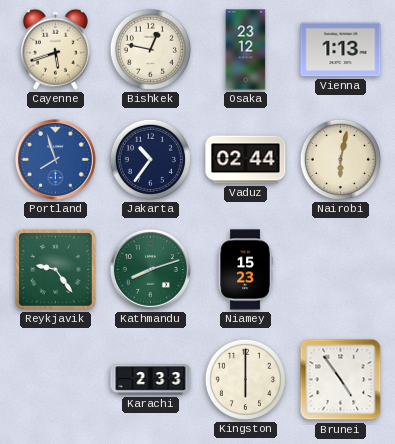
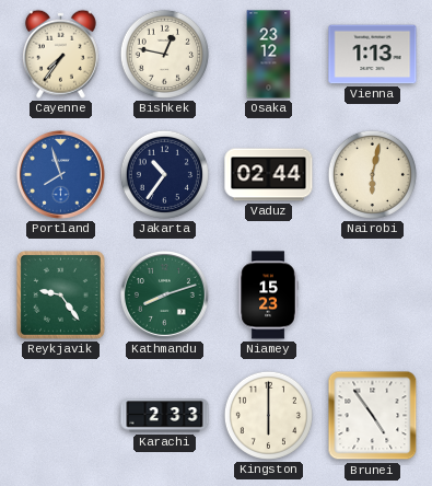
Cayenne: 5:42 -> 7:36
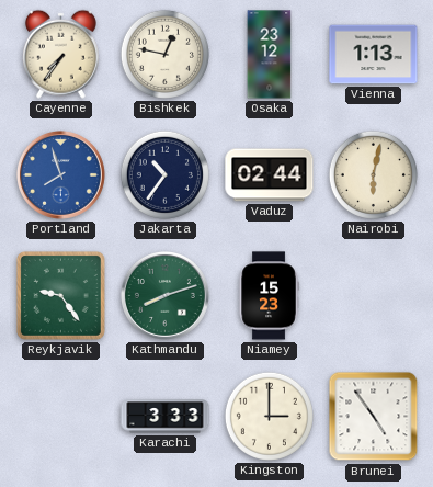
Karachi: 2:33 -> 3:33
Kingston: 6:00 -> 3:00
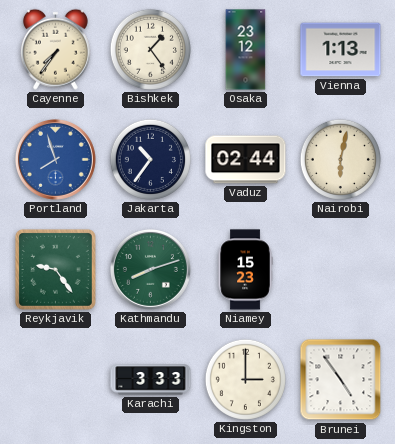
Bishkek: 12:47 -> 1:24
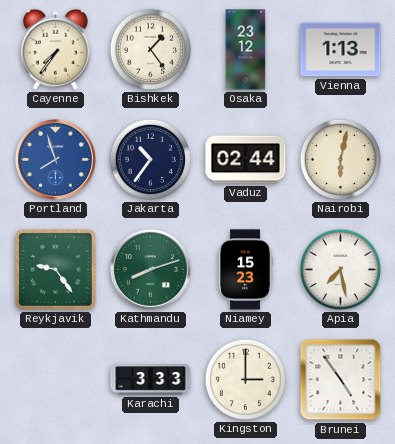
Apia: none -> 7:28
